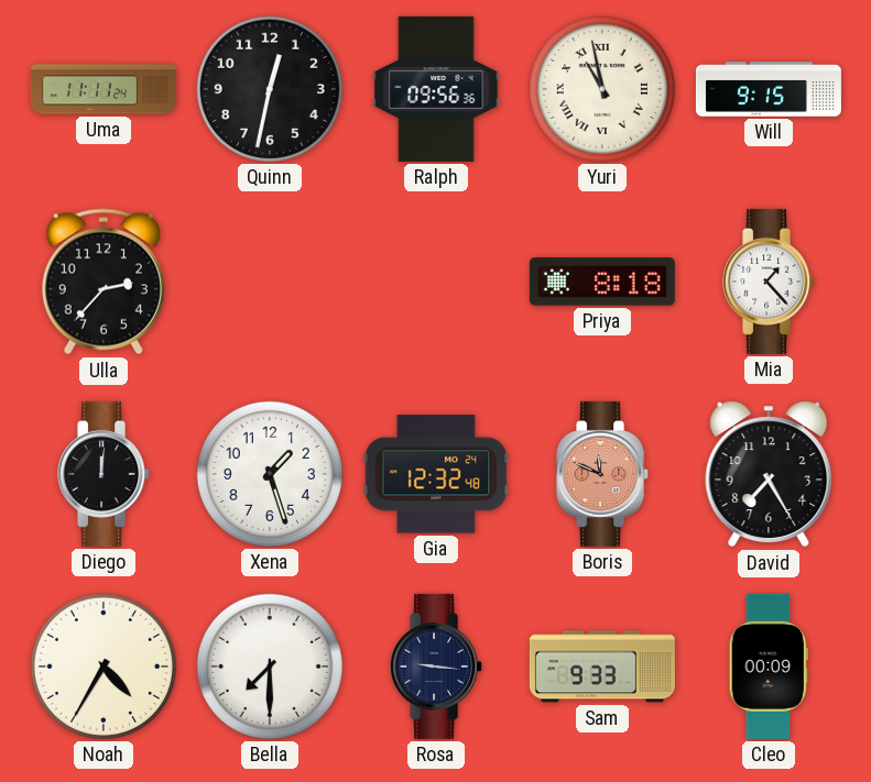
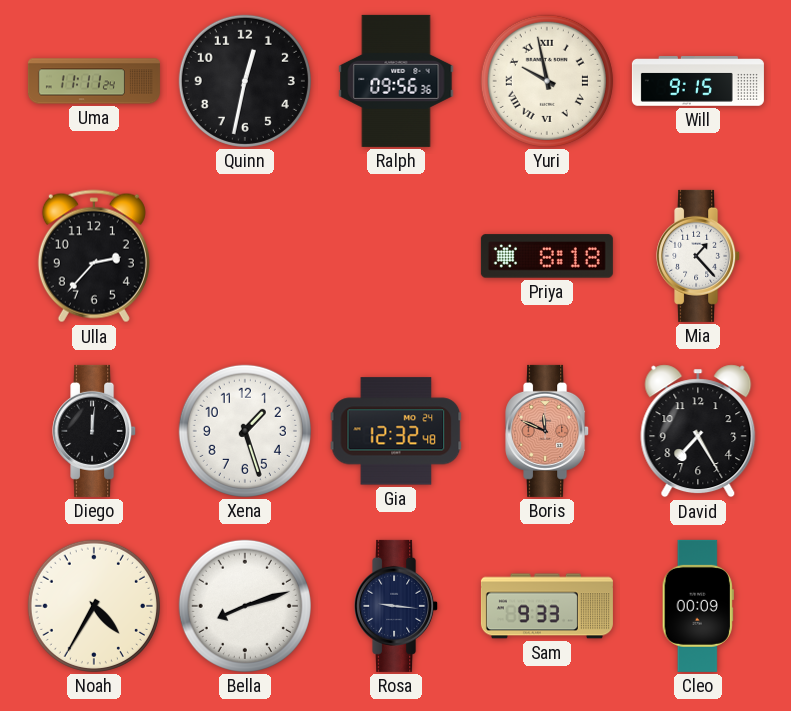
Yuri: 10:58 -> 9:58
Bella: 7:30 -> 8:12
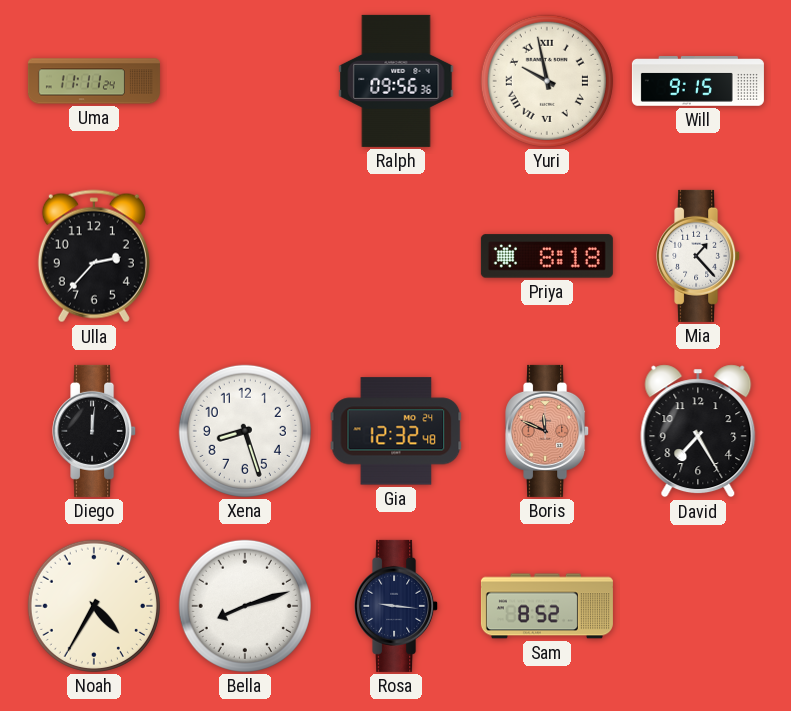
Quinn: 12:32 -> none
Xena: 1:27 -> 8:27
Sam: 9:33 -> 8:52
Cleo: 00:09 -> none
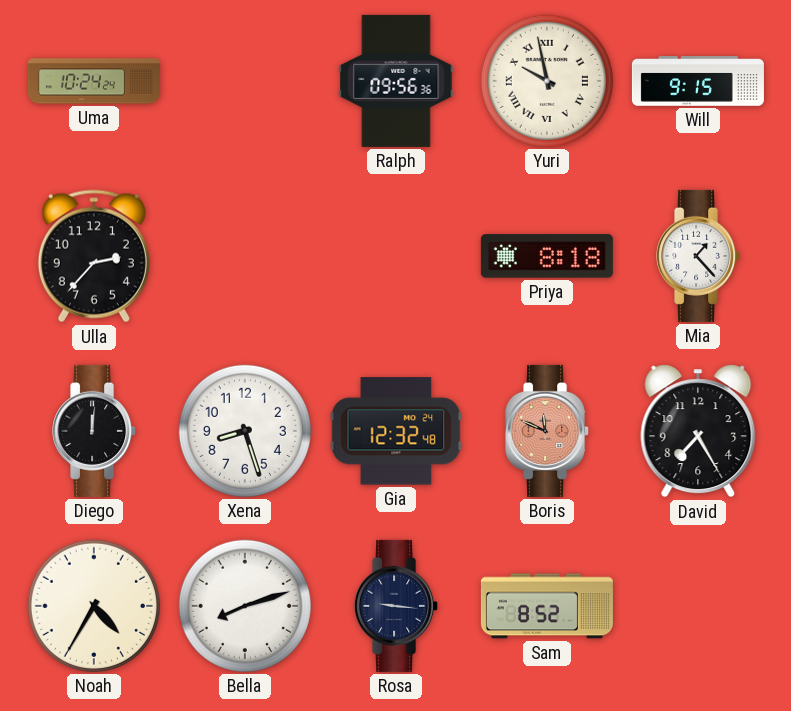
Uma: 11:11 -> 10:24
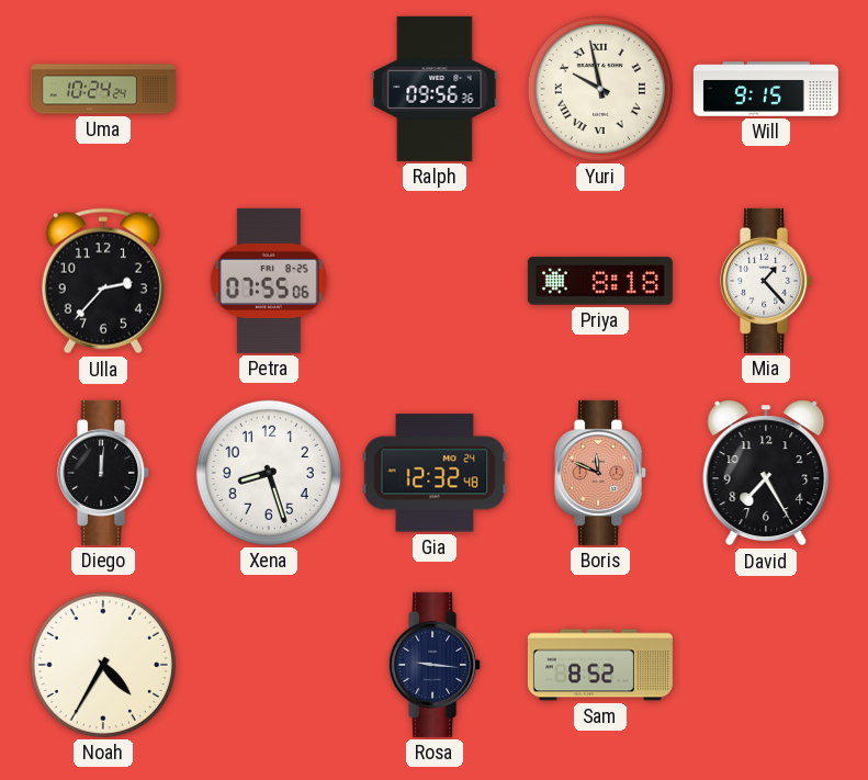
Petra: none -> 07:55
Bella: 8:12 -> none
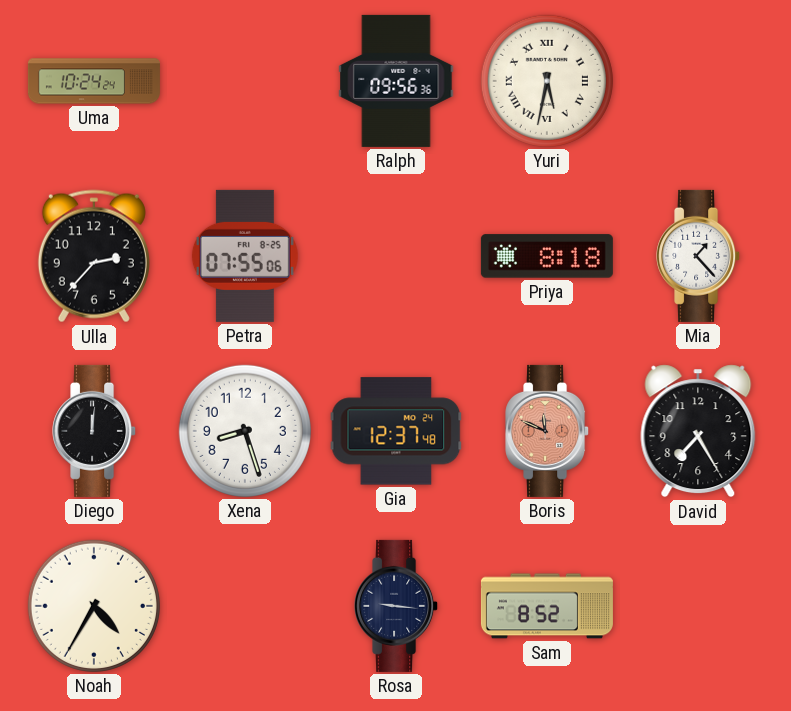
Yuri: 9:58 -> 5:32
Will: 9:15 -> none
Gia: 12:32 -> 12:37
